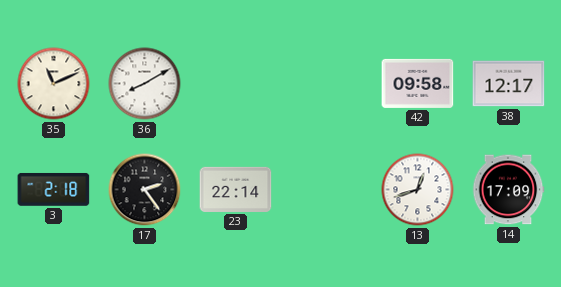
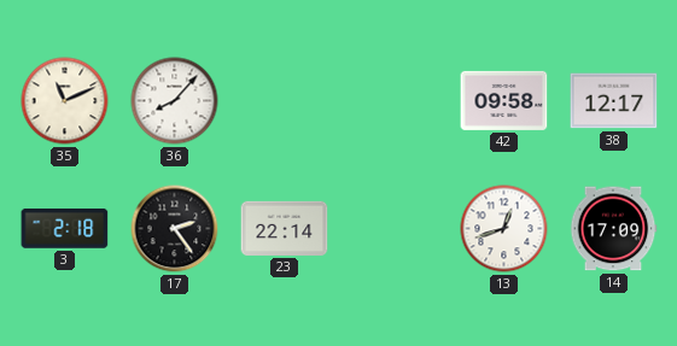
36: 8:10 -> 8:07
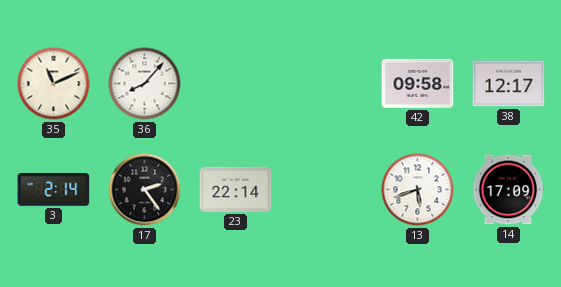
3: 2:18 -> 2:14
13: 12:42 -> 5:42
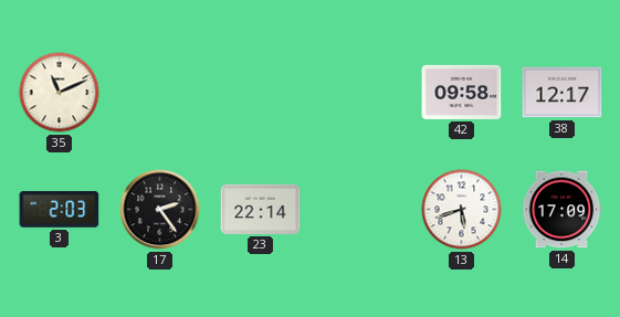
36: 8:07 -> none
3: 2:14 -> 2:03
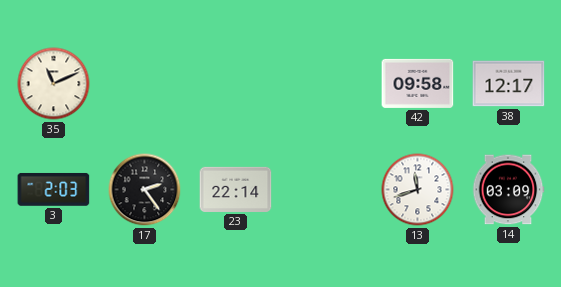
13: 5:42 -> 11:42
14: 17:09 -> 03:09
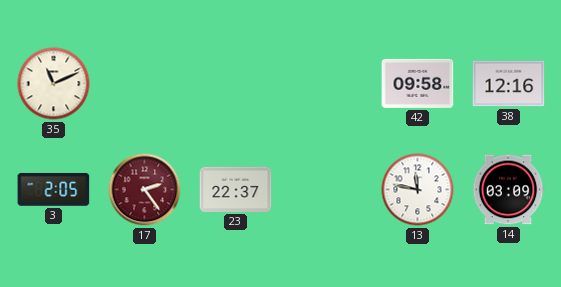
38: 12:17 -> 12:16
3: 2:03 -> 2:05
17 dial: black -> burgundy
23: 22:14 -> 22:37
13: 11:42 -> 11:47
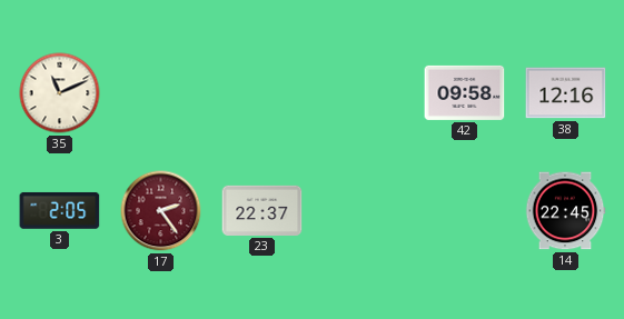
13: 11:47 -> none
14: 03:09 -> 22:45
